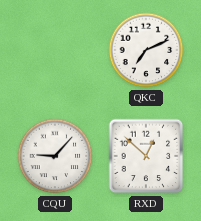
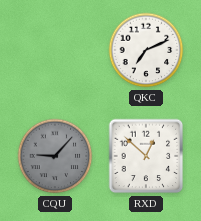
CQU dial: white -> grey
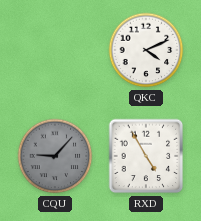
QKC: 7:11 -> 4:11
RXD: 12:52 -> 4:55
